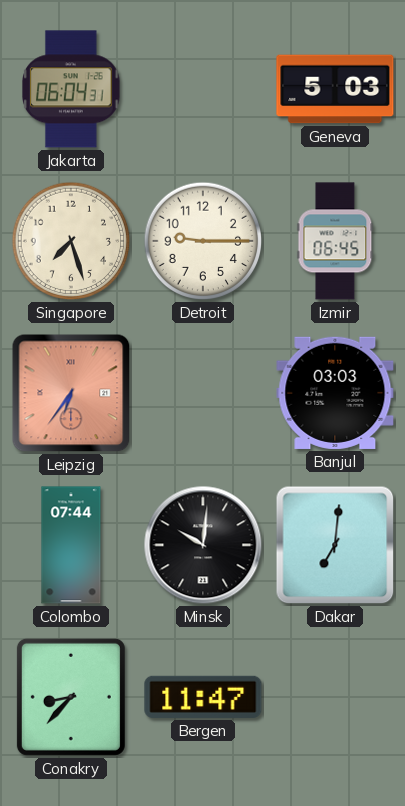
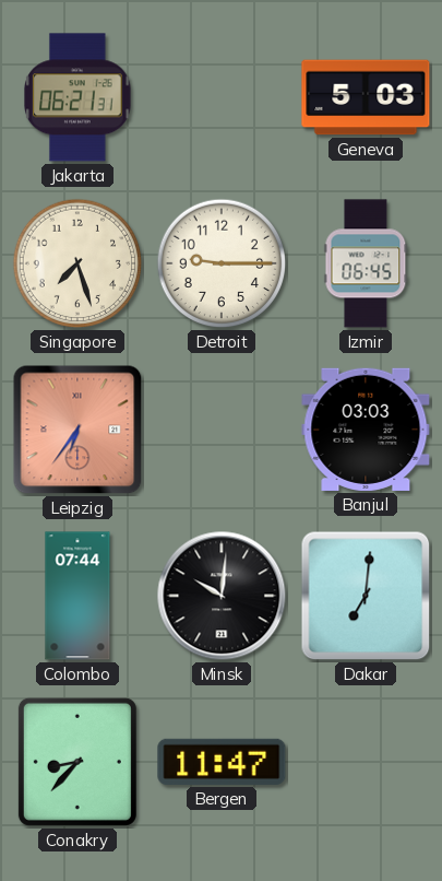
Jakarta: 06:04 -> 06:21
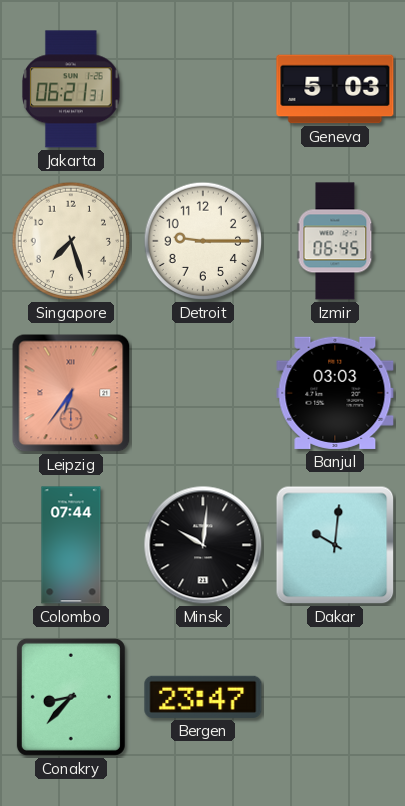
Dakar: 7:01 -> 10:01
Bergen: 11:47 -> 23:47
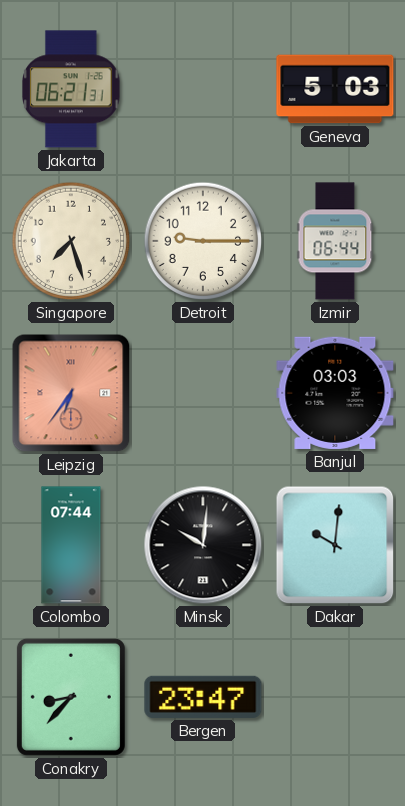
Izmir: 06:45 -> 06:44
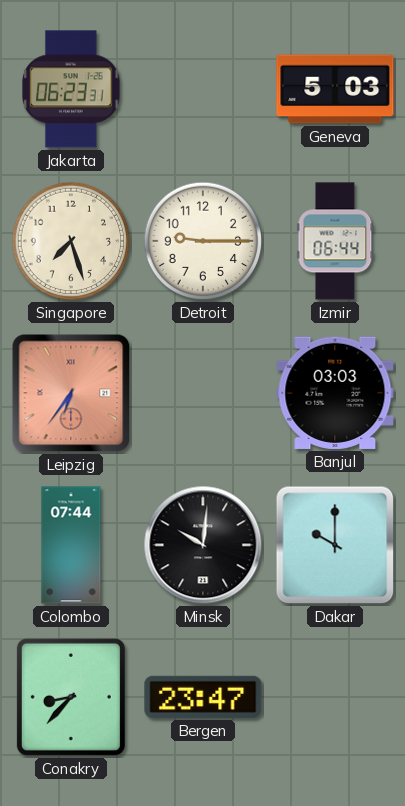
Jakarta: 06:21 -> 06:23
Dakar: 10:01 -> 10:00
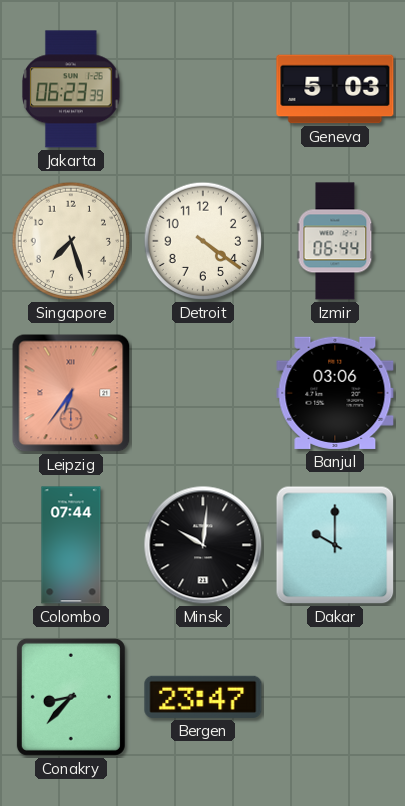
Jakarta: 06:23:31 -> 06:23:39
Detroit: 9:15 -> 4:21
Banjul: 03:03 -> 03:06
